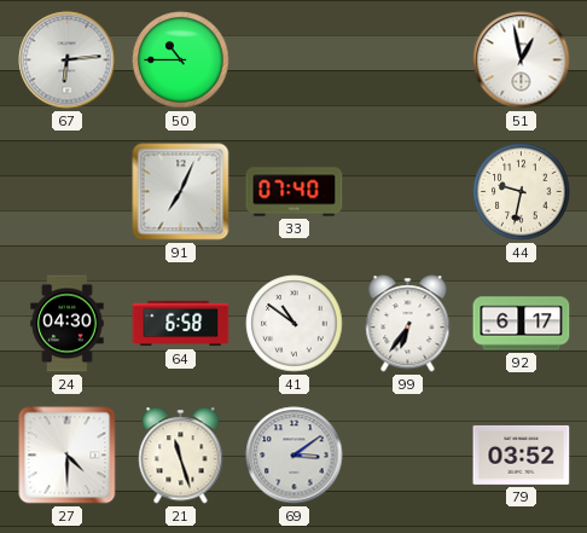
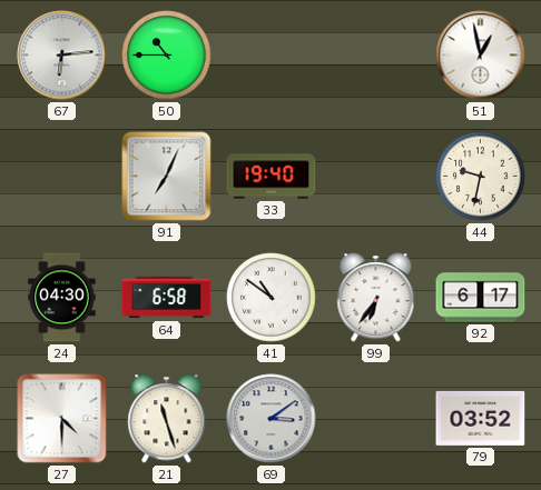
33: 07:40 -> 19:40
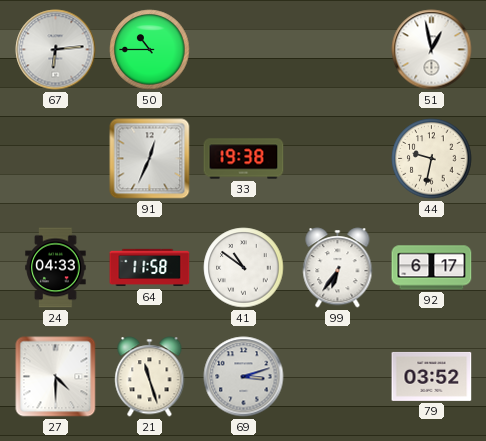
91: 7:04 -> 12:34
33: 19:40 -> 19:38
24: 04:30 -> 04:33
64: 6:58 -> 11:58
69: 3:09 -> 3:12
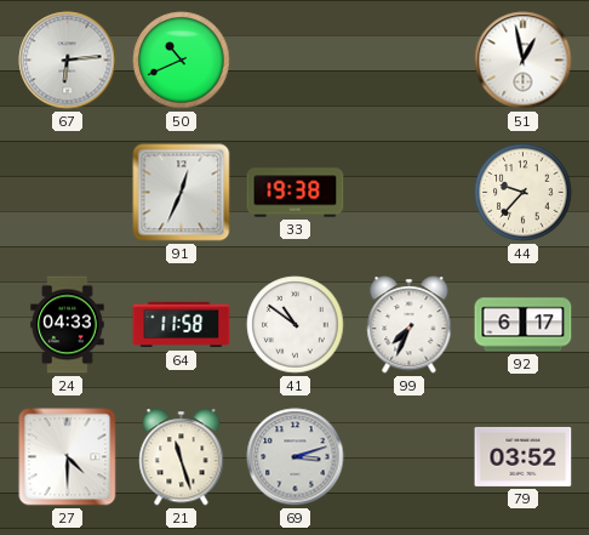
50: 10:45 -> 10:41
44: 9:32 -> 9:37
99: 6:36 -> 7:34
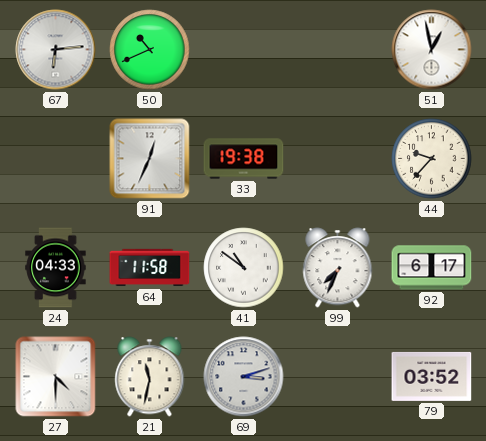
21: 11:27 -> 11:32
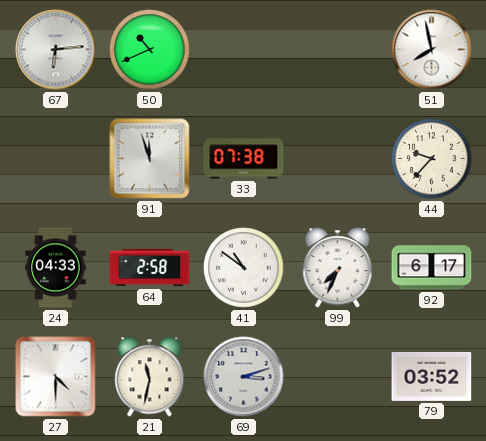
51: 12:58 -> 7:58
91: 12:34 -> 11:57
33: 19:38 -> 07:38
64: 11:58 -> 2:58
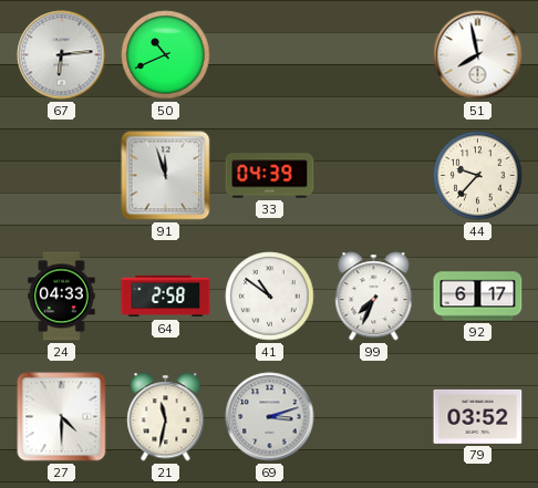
33: 07:38 -> 04:39
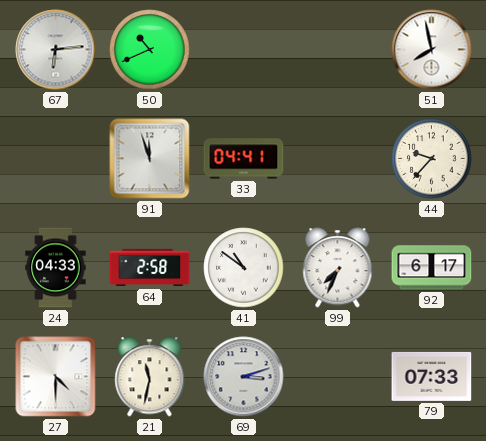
33: 04:39 -> 04:41
79: 03:52 -> 07:33
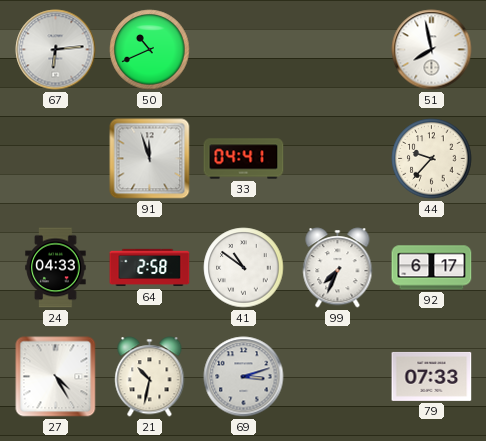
27: 4:30 -> 4:25
21: 11:32 -> 10:32
